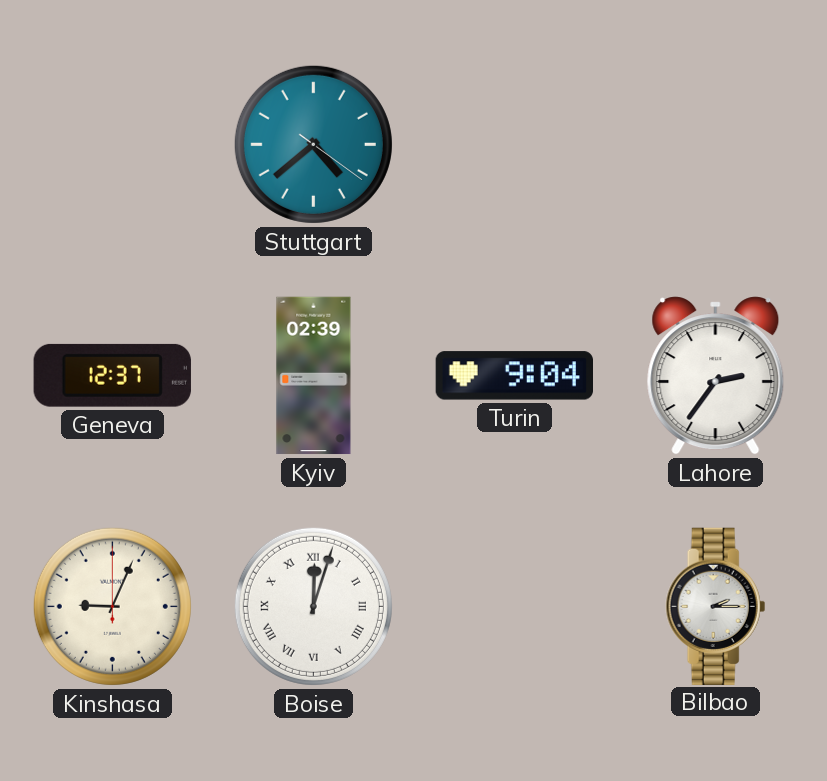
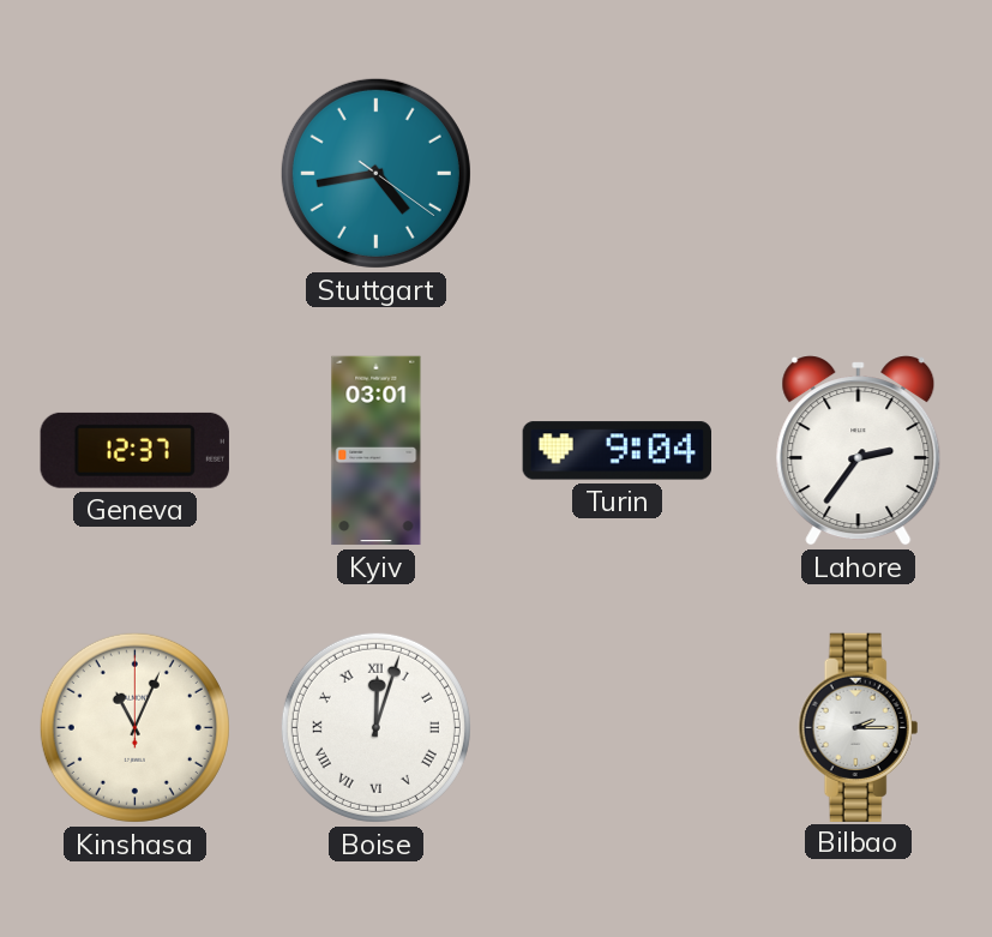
Stuttgart: 4:38 -> 4:43
Kyiv: 02:39 -> 03:01
Kinshasa: 9:04 -> 11:04
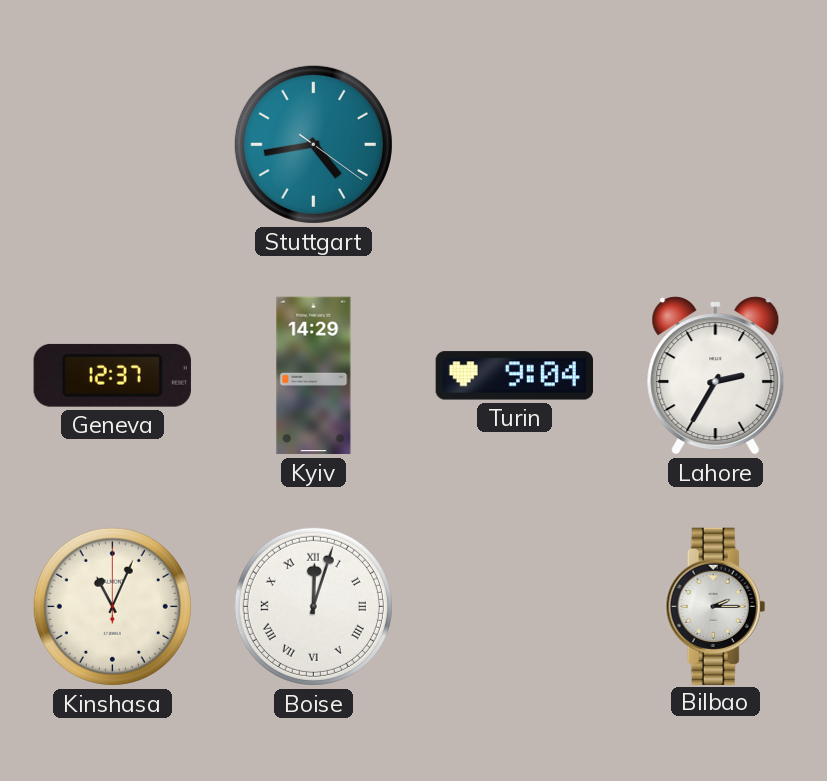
Kyiv: 03:01 -> 14:29
Lahore: 2:36 -> 2:35
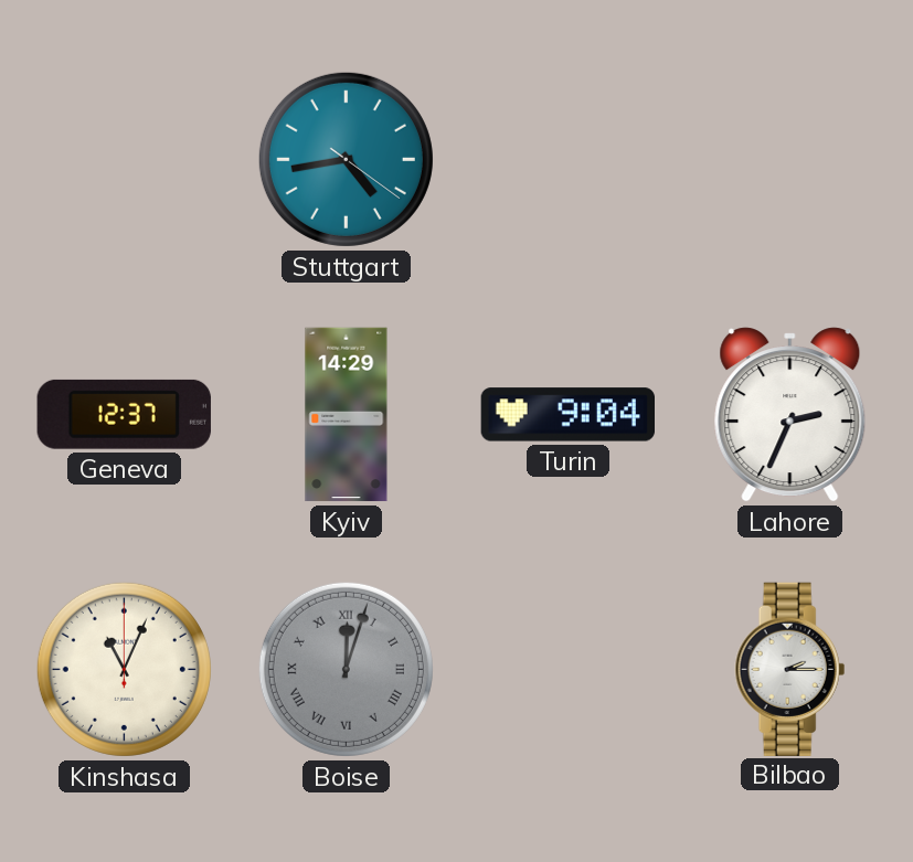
Lahore: 2:35 -> 2:34
Boise dial: white -> grey
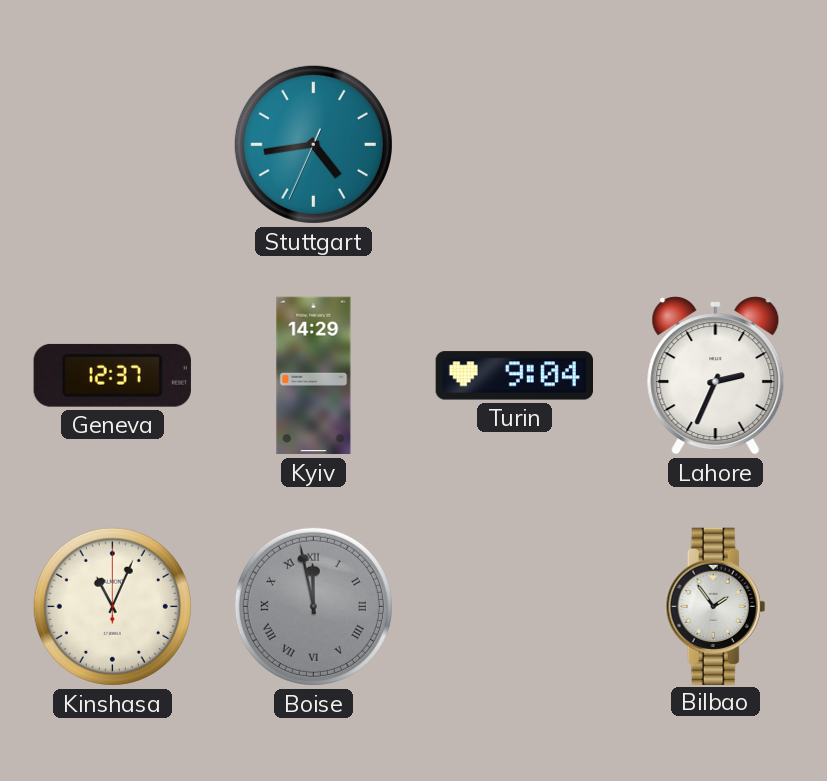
Stuttgart: 4:43:21 -> 4:43:34
Boise: 12:03 -> 11:58
Bilbao: 2:15 -> 1:54
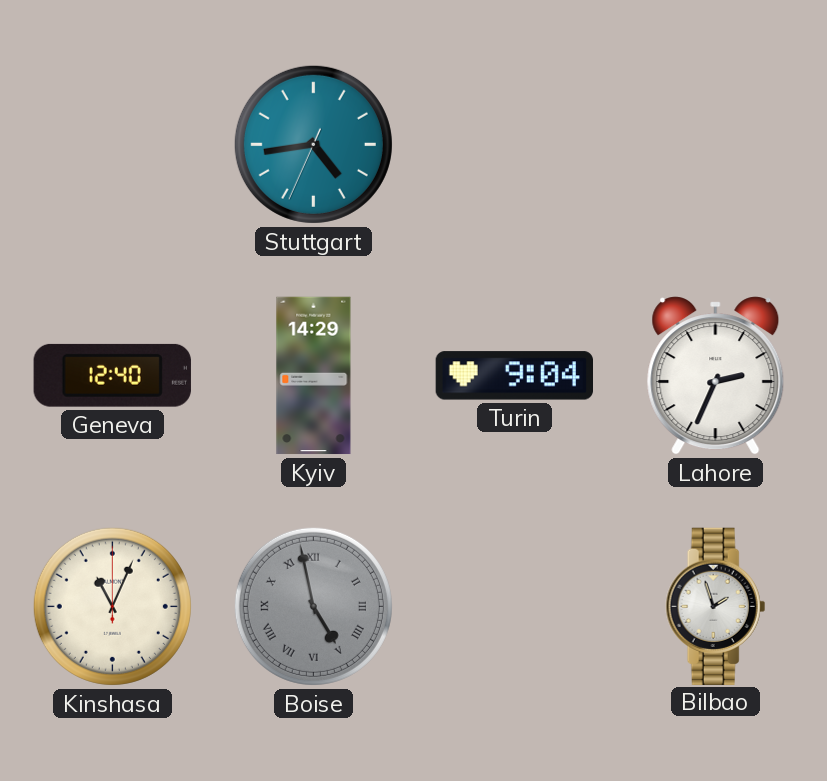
Geneva: 12:37 -> 12:40
Boise: 11:58 -> 4:58
Bilbao: 1:54 -> 1:57
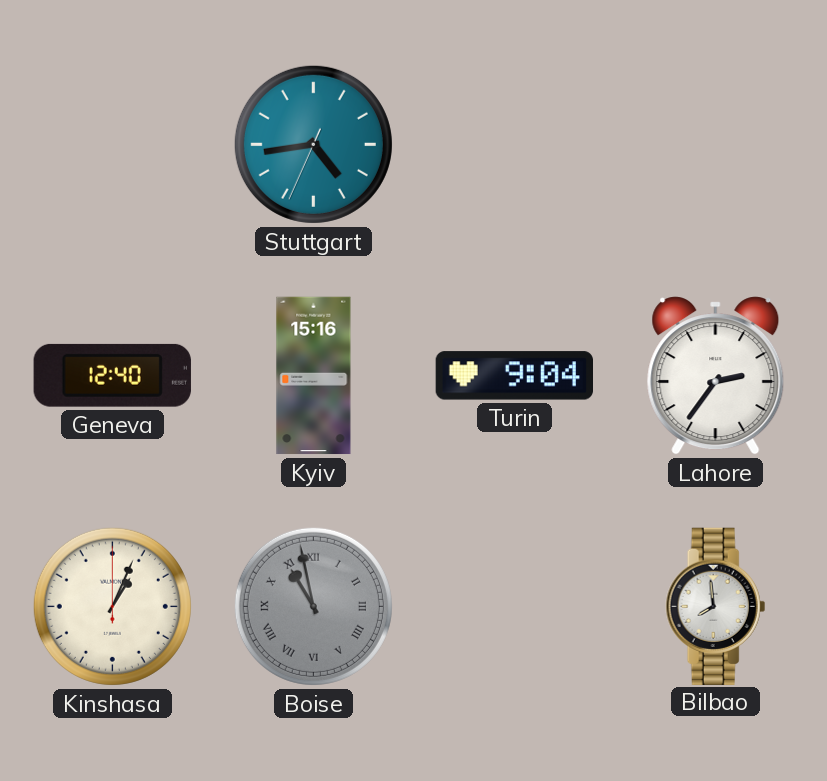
Kyiv: 14:29 -> 15:16
Lahore: 2:34 -> 2:36
Kinshasa: 11:04 -> 1:04
Boise: 4:58 -> 10:58
Bilbao: 1:57 -> 7:59
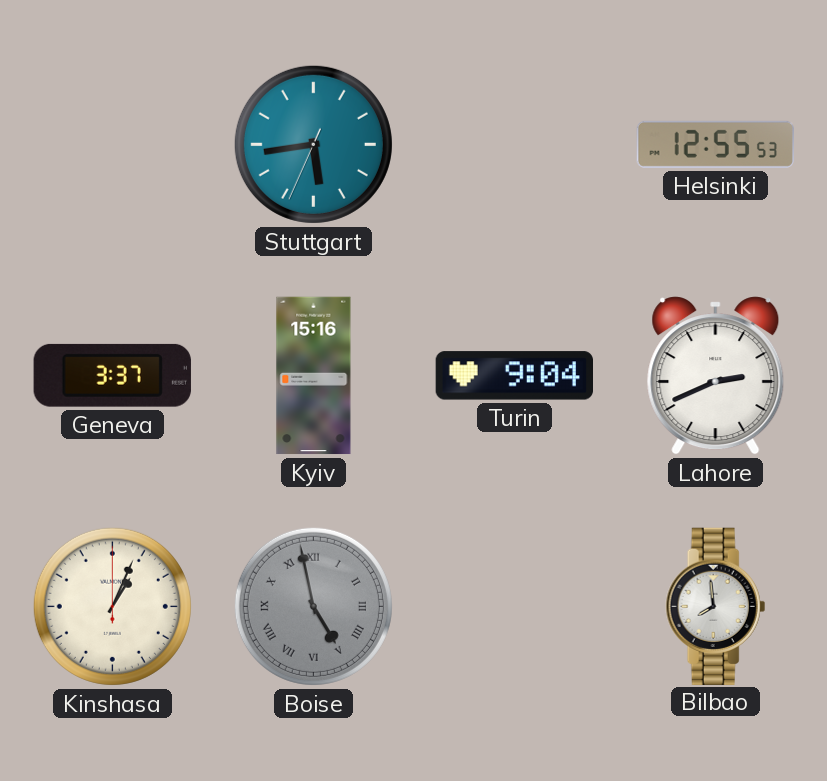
Stuttgart: 4:43 -> 5:43
Helsinki: none -> 12:55
Geneva: 12:40 -> 3:37
Lahore: 2:36 -> 2:41
Boise: 10:58 -> 4:58
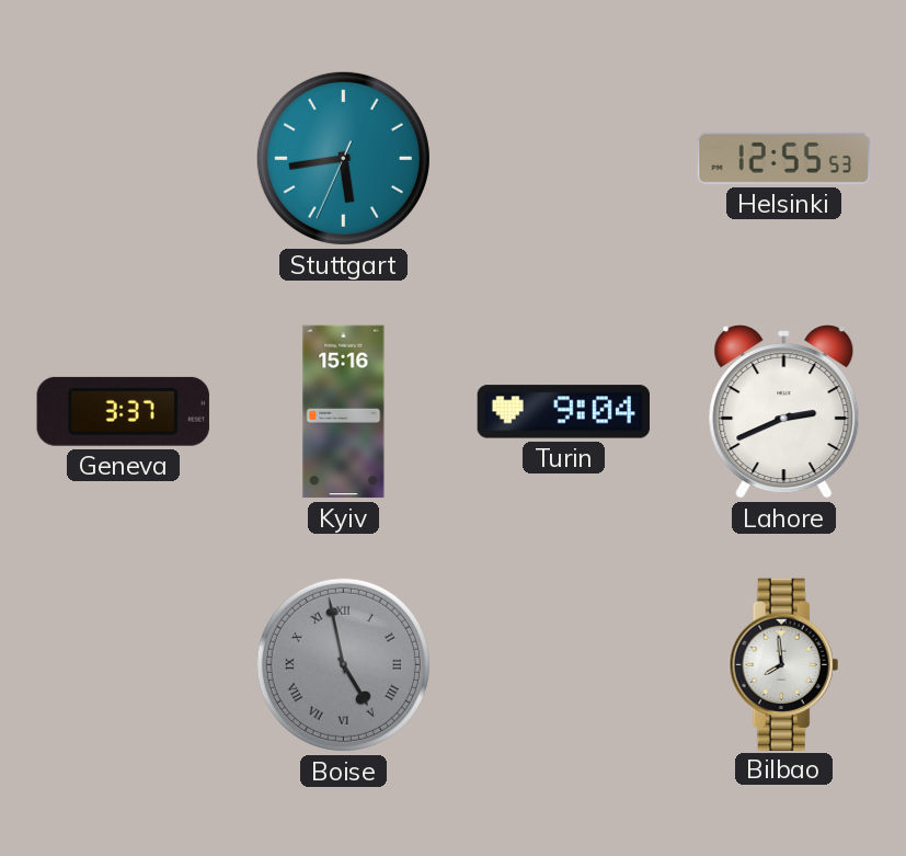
Kinshasa: 1:04 -> none
